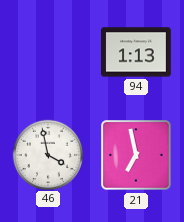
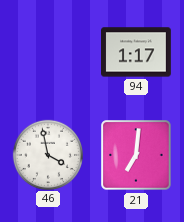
94: 1:13 -> 1:17
21: 6:58 -> 7:01
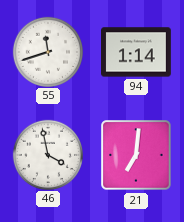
55: none -> 11:42
94: 1:17 -> 1:14
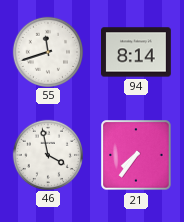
94: 1:14 -> 8:14
21: 7:01 -> 7:36
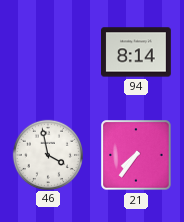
55: 11:42 -> none
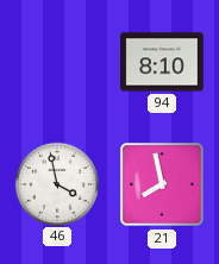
94: 8:14 -> 8:10
21: 7:36 -> 7:58
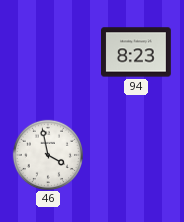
94: 8:10 -> 8:23
21: 7:58 -> none
